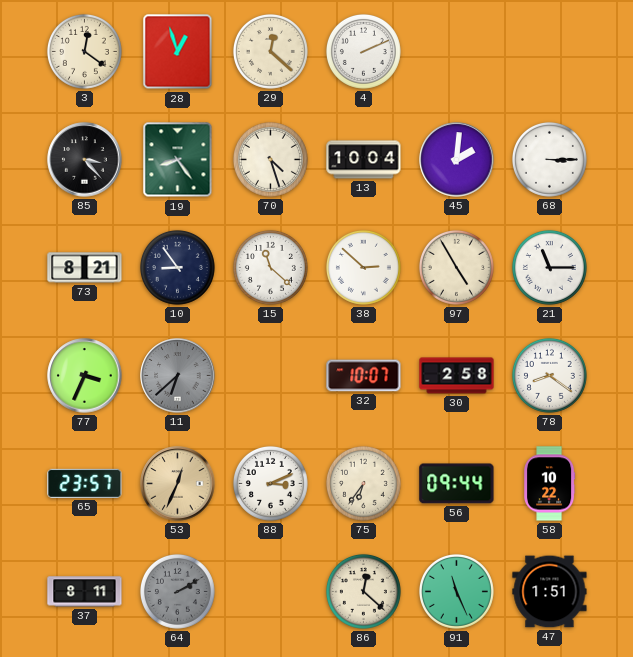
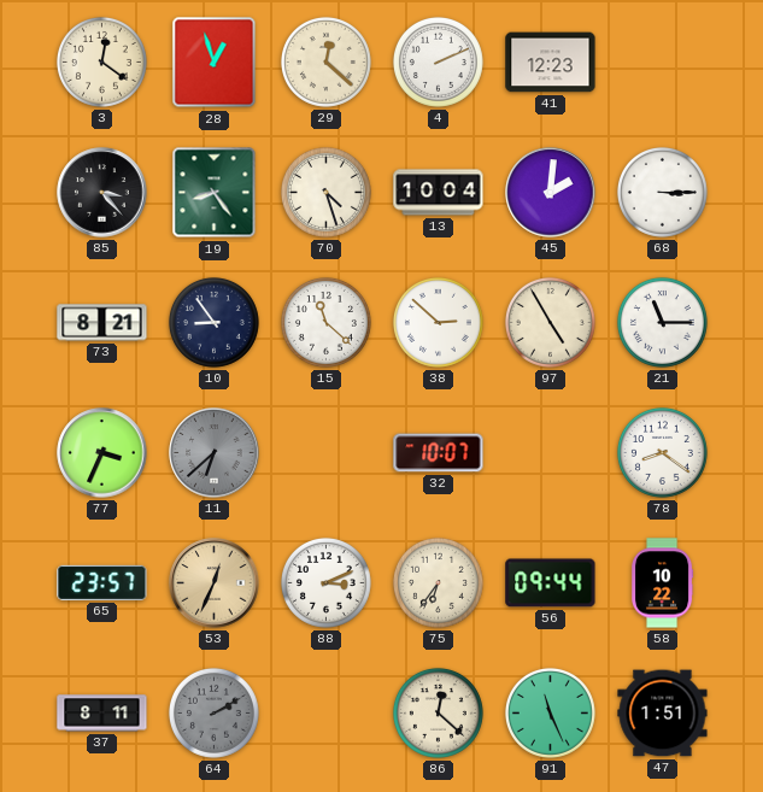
41: none -> 12:23
30: 2:58 -> none
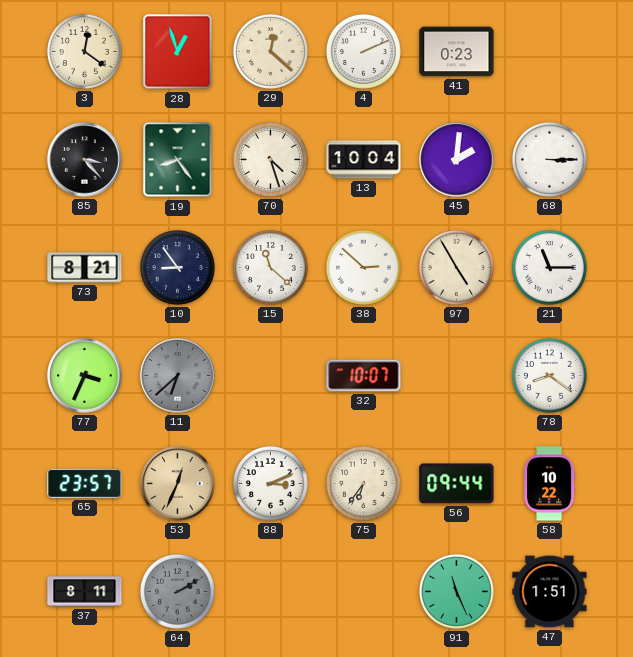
41: 12:23 -> 0:23
86: 12:22 -> none
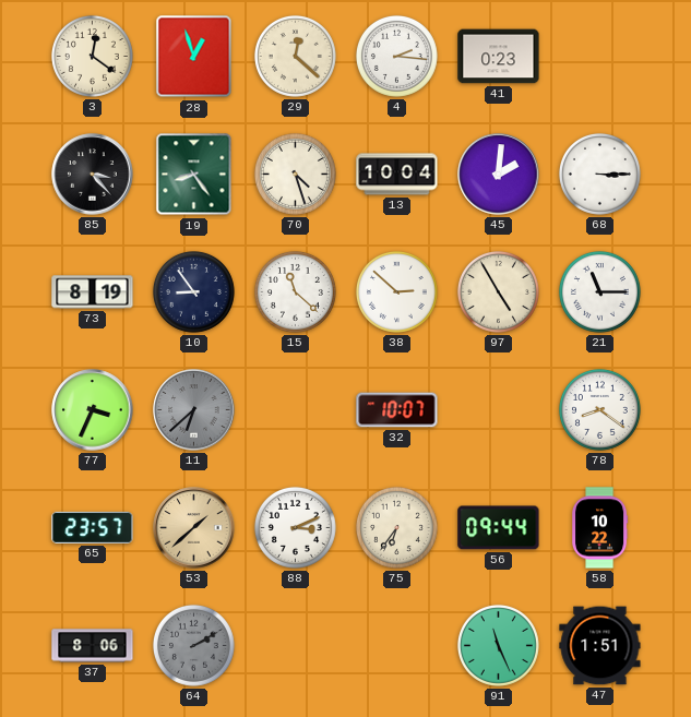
4: 2:11 -> 2:16
73: 8:21 -> 8:19
53: 12:34 -> 1:38
37: 8:11 -> 8:06
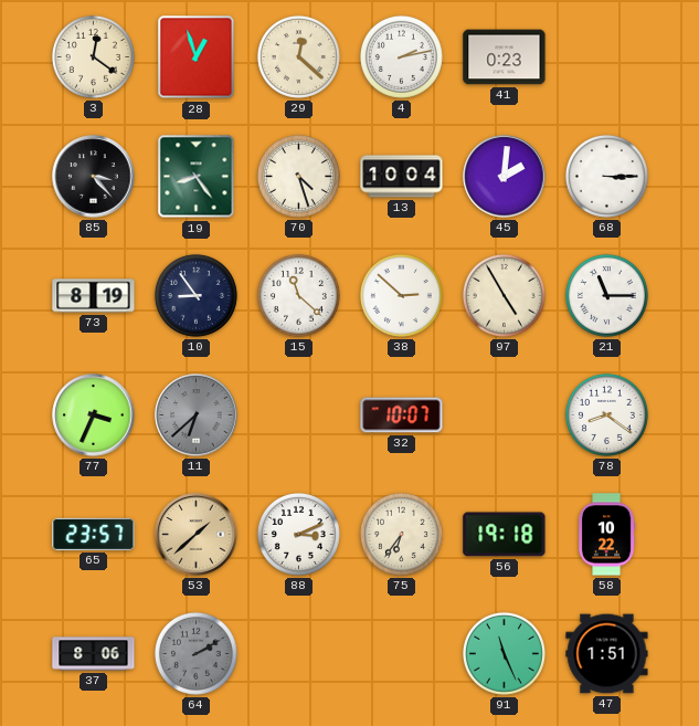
4: 2:16 -> 2:13
56: 09:44 -> 19:18
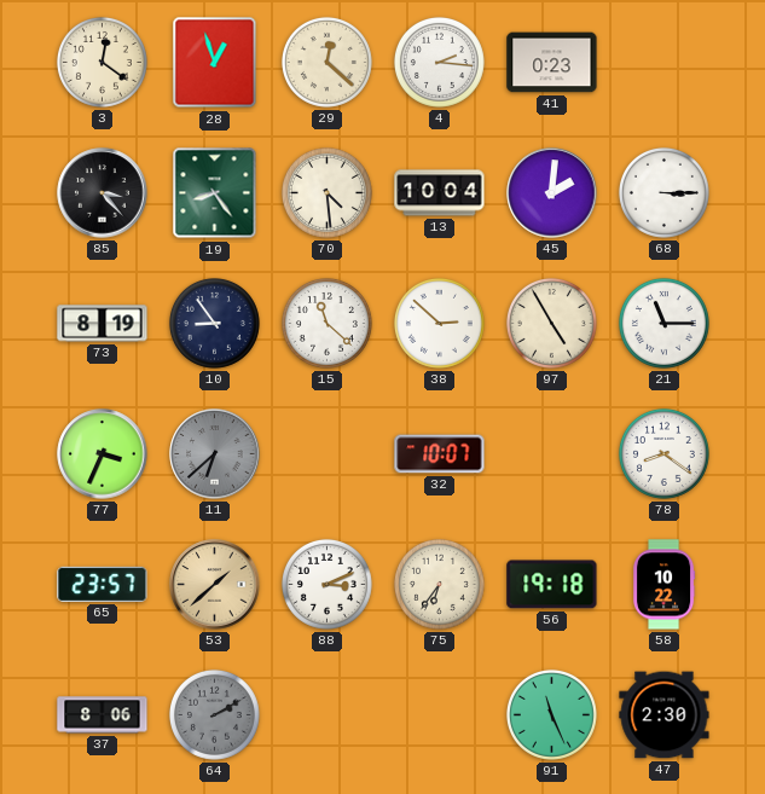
4: 2:13 -> 2:16
70: 4:27 -> 4:29
47: 1:51 -> 2:30
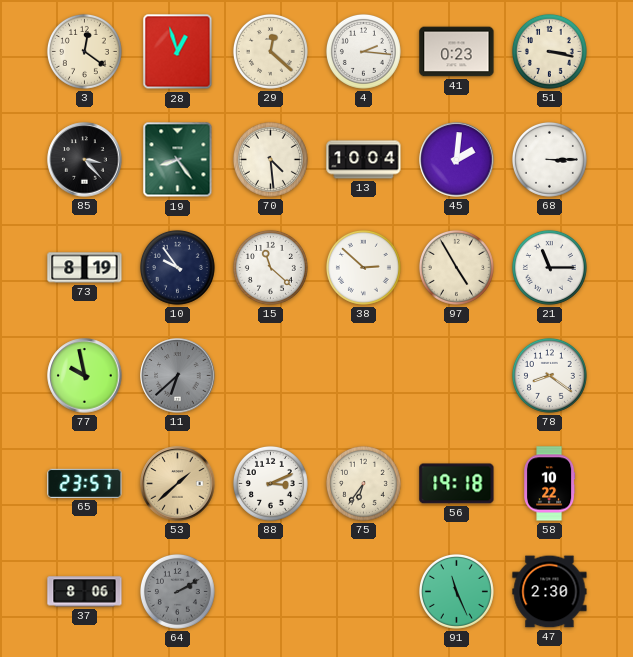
51: none -> 3:17
10: 8:54 -> 9:54
77: 3:34 -> 9:58
32: 10:07 -> none
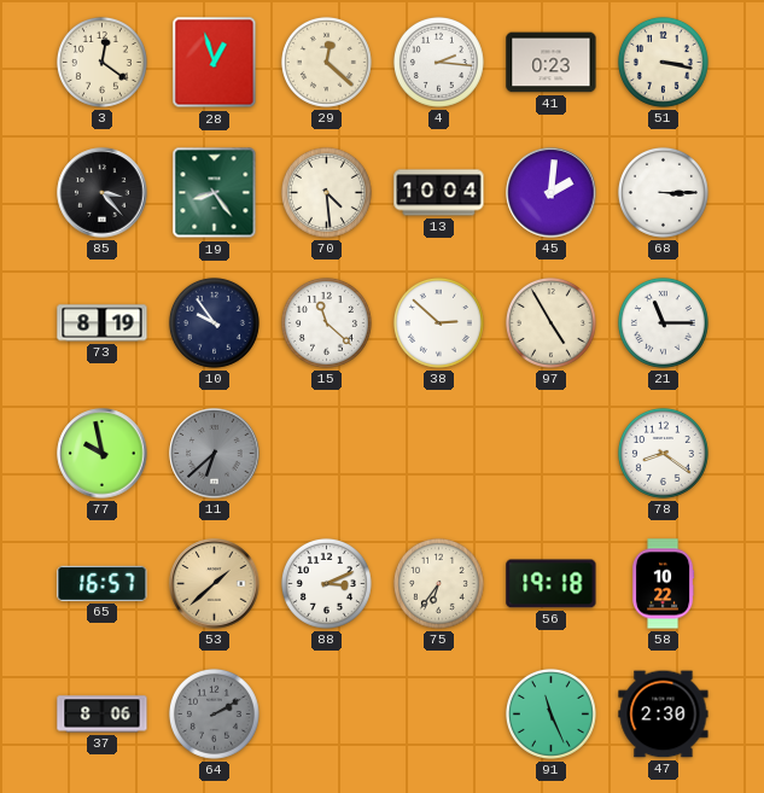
65: 23:57 -> 16:57
